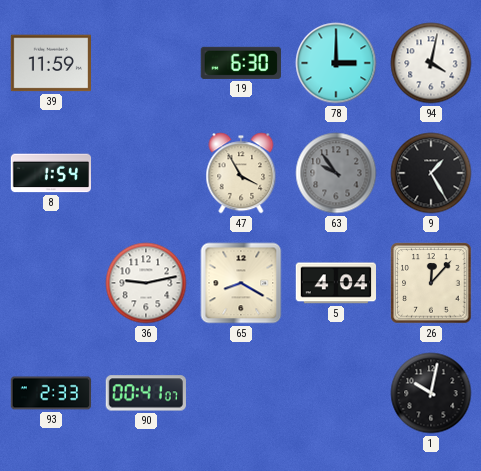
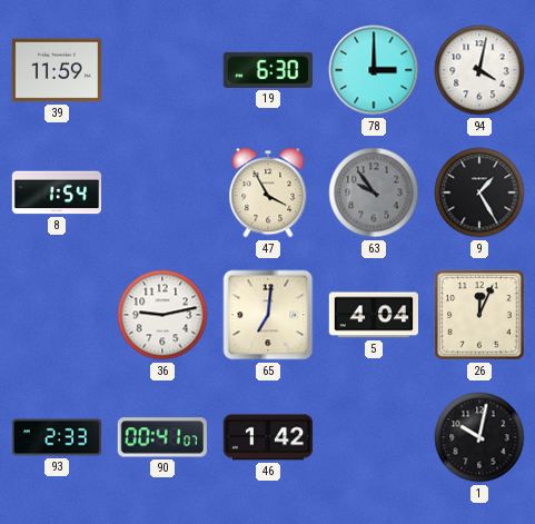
65: 8:20 -> 7:01
26: 12:07 -> 12:04
46: none -> 1:42
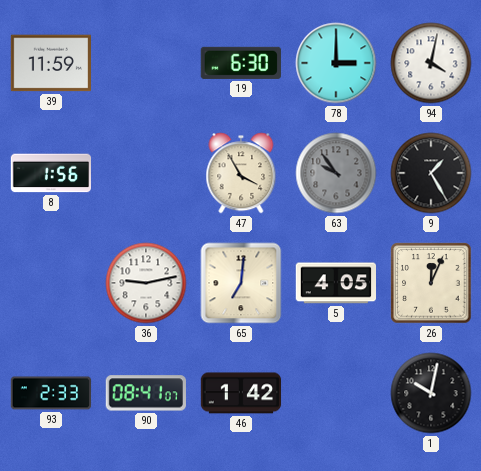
8: 1:54 -> 1:56
5: 4:04 -> 4:05
90: 00:41 -> 08:41
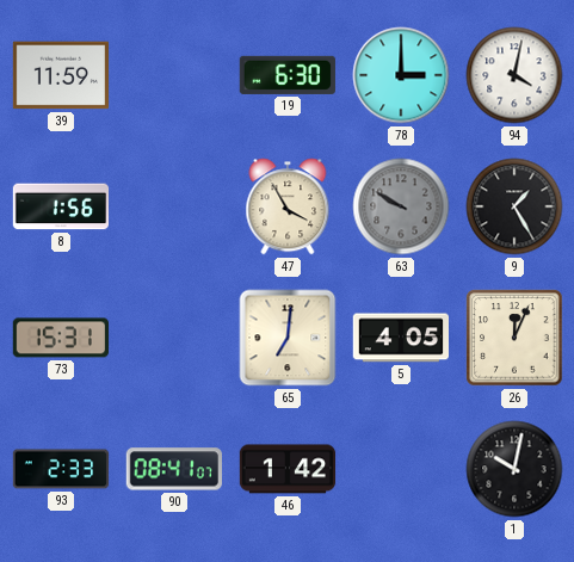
63: 9:54 -> 9:50
73: none -> 15:31
36: 9:13 -> none
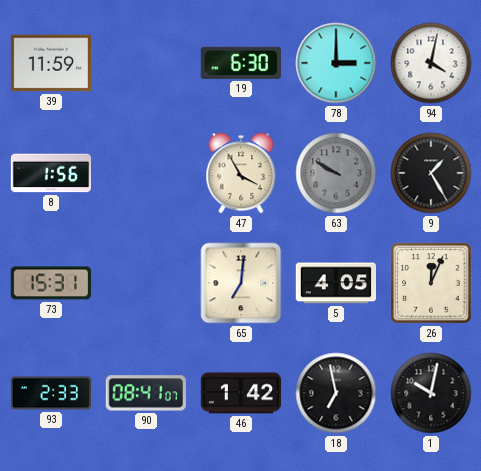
18: none -> 6:58
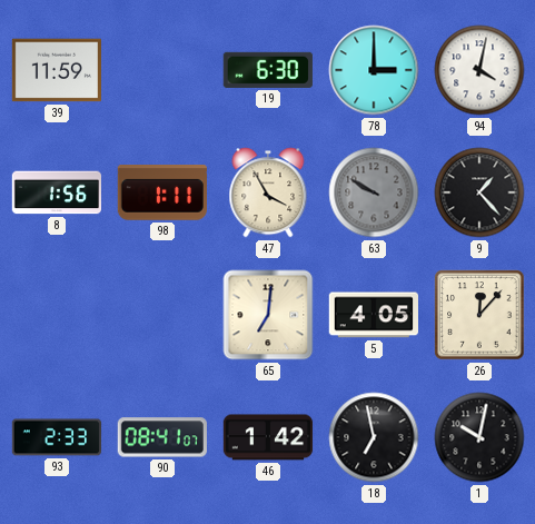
98: none -> 1:11
9: 1:25 -> 1:23
73: 15:31 -> none
26: 12:04 -> 12:07
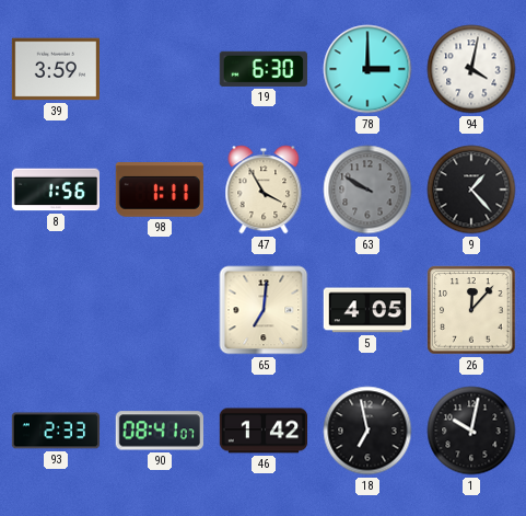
39: 11:59 -> 3:59
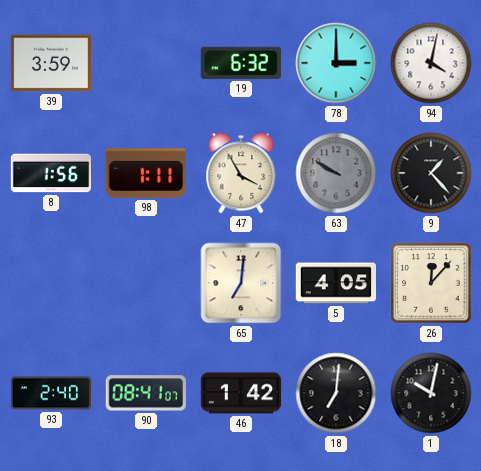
19: 6:30 -> 6:32
93: 2:33 -> 2:40
18: 6:58 -> 7:01
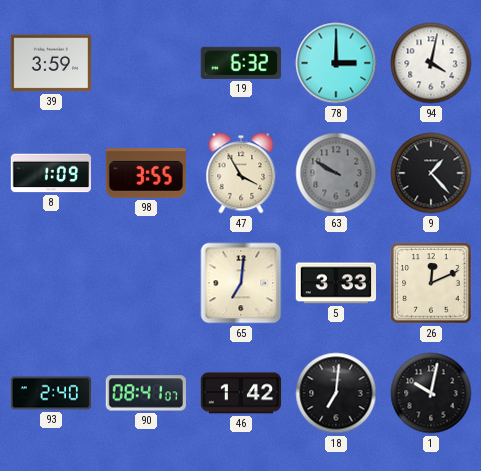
8: 1:56 -> 1:09
98: 1:11 -> 3:55
5: 4:05 -> 3:33
26: 12:07 -> 12:11
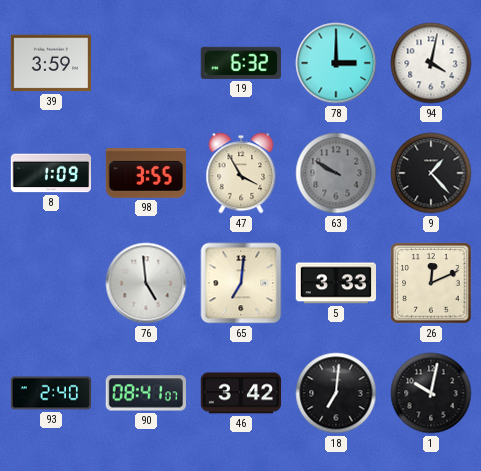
76: none -> 4:59
46: 1:42 -> 3:42
